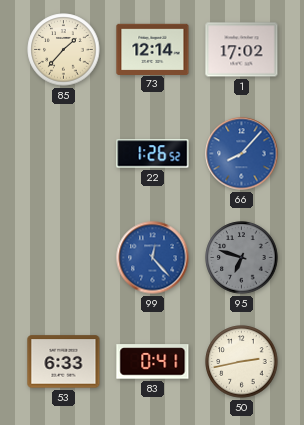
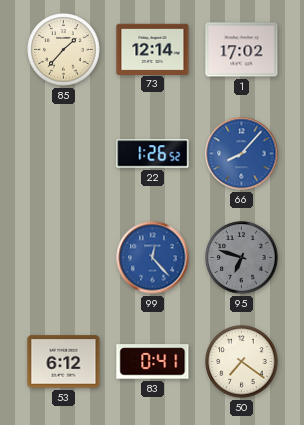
53: 6:33 -> 6:12
50: 2:43 -> 7:21
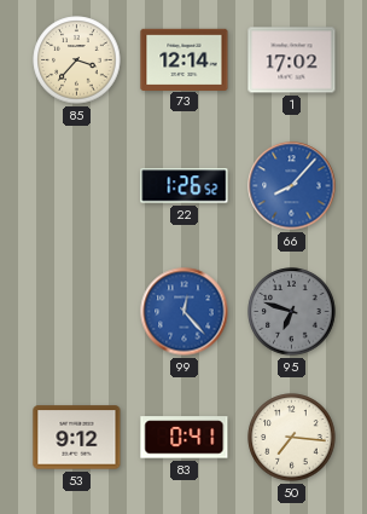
85: 1:37 -> 3:37
53: 6:12 -> 9:12
50: 7:21 -> 7:16
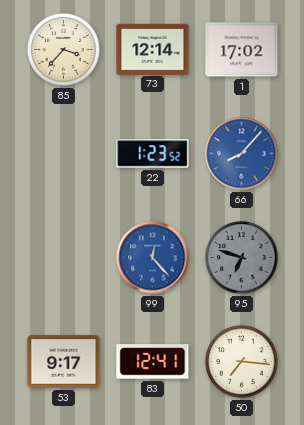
22: 1:26 -> 1:23
53: 9:12 -> 9:17
83: 0:41 -> 12:41
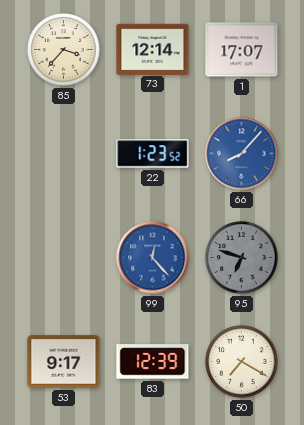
1: 17:02 -> 17:07
83: 12:41 -> 12:39
50: 7:16 -> 7:20
